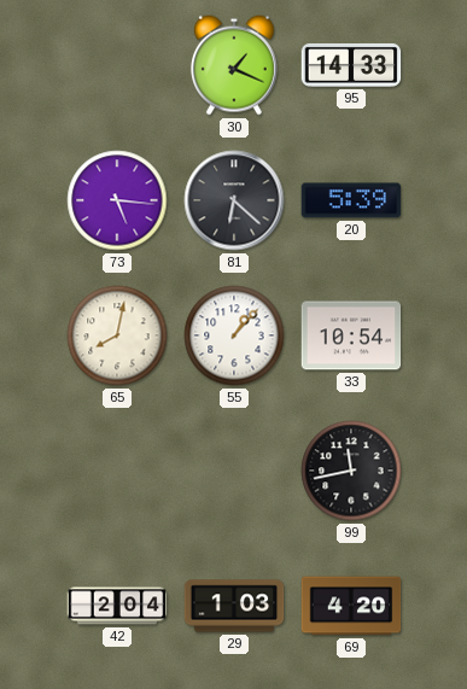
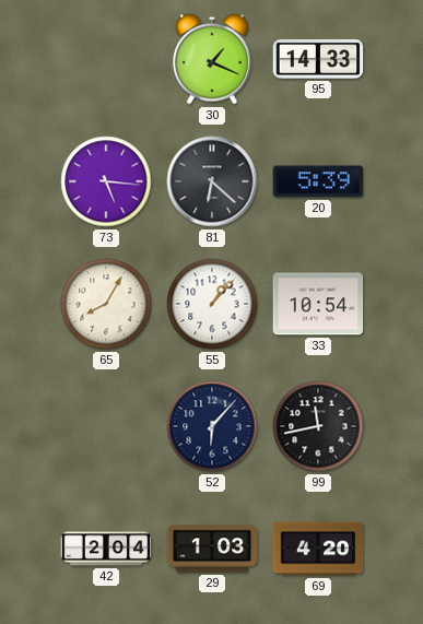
65: 8:02 -> 8:05
52: none -> 6:07
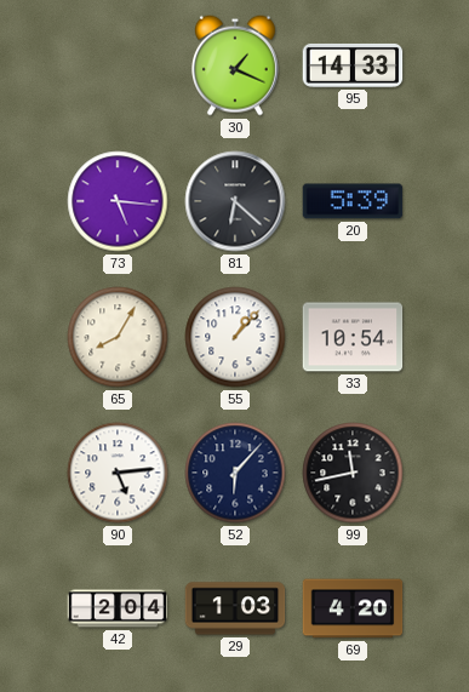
90: none -> 5:14
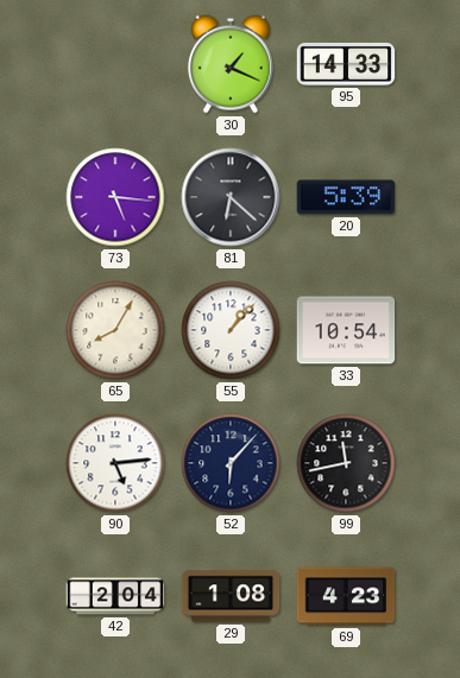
29: 1:03 -> 1:08
69: 4:20 -> 4:23
